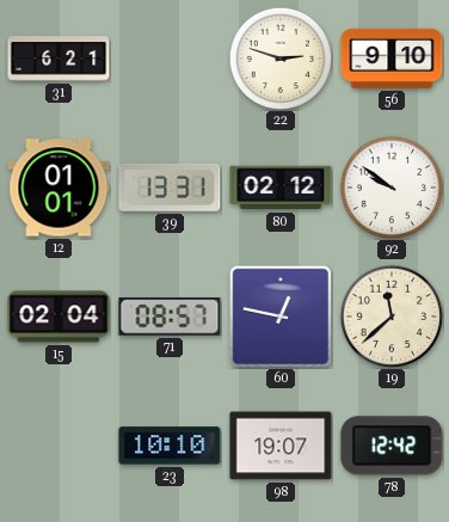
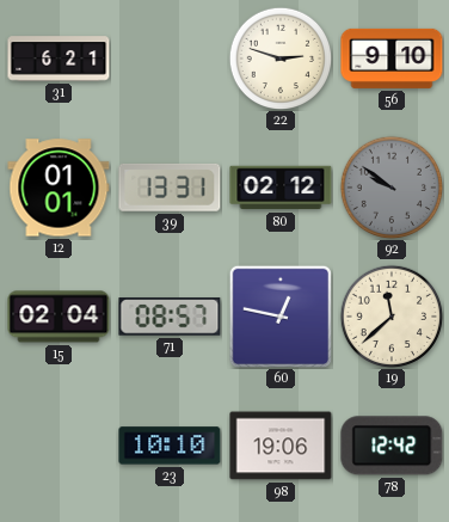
92 dial: white -> grey
98: 19:07 -> 19:06
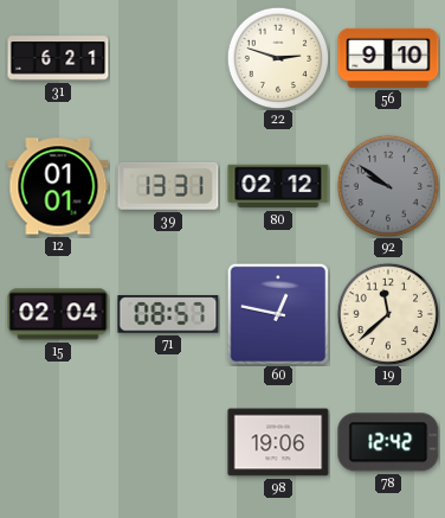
23: 10:10 -> none
